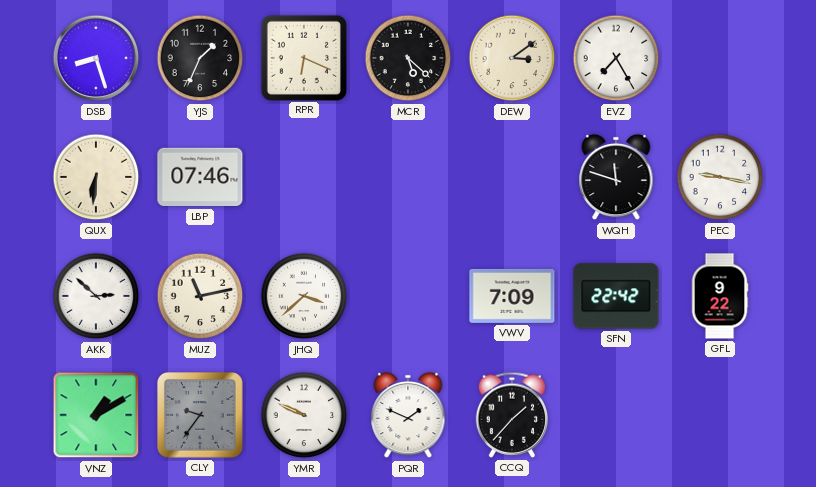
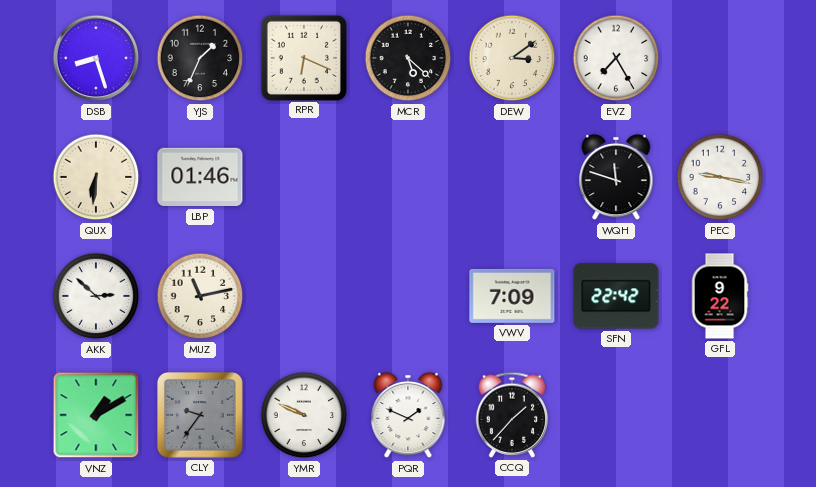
LBP: 07:46 -> 01:46
JHQ: 3:38 -> none
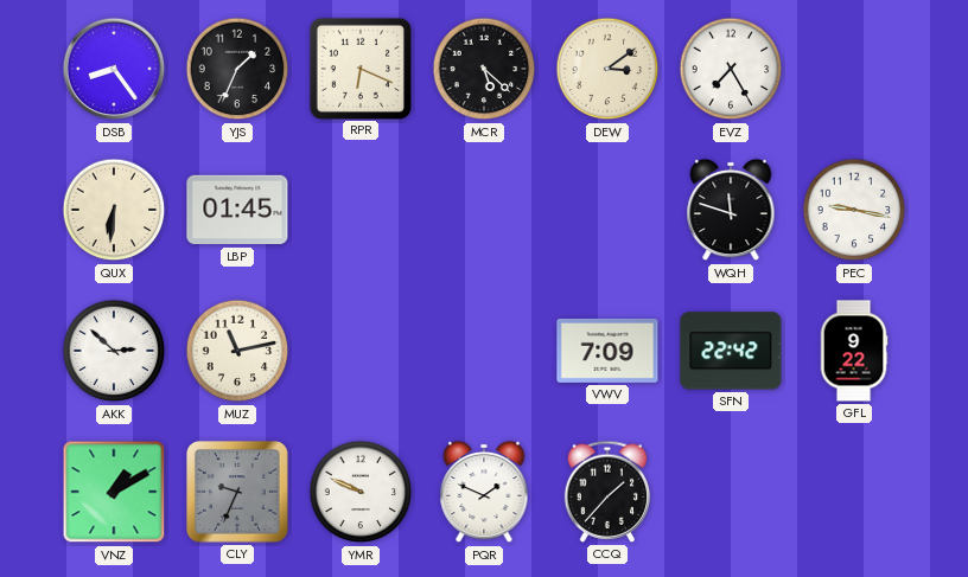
DSB: 8:27 -> 8:24
LBP: 01:46 -> 01:45
CLY: 9:36 -> 9:34
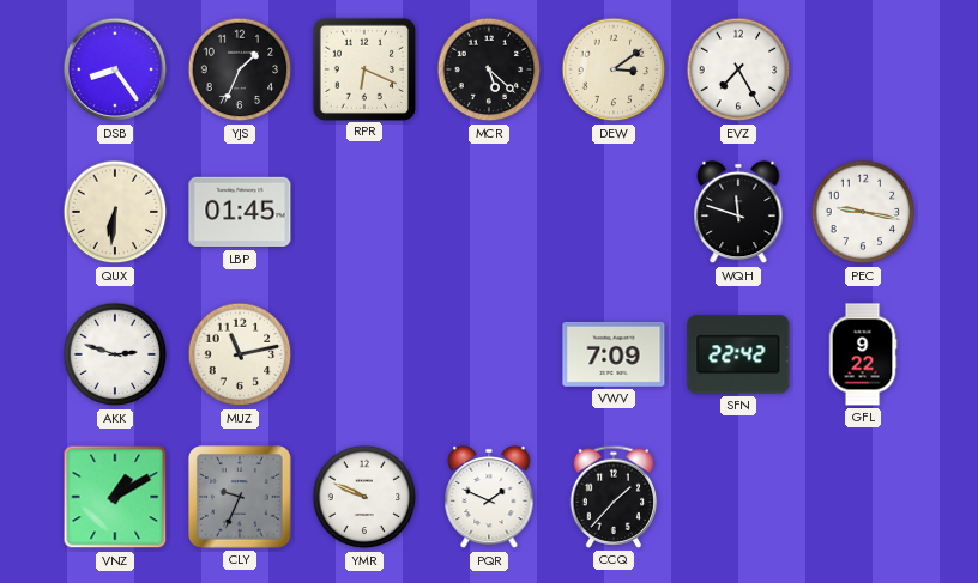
AKK: 2:52 -> 2:48
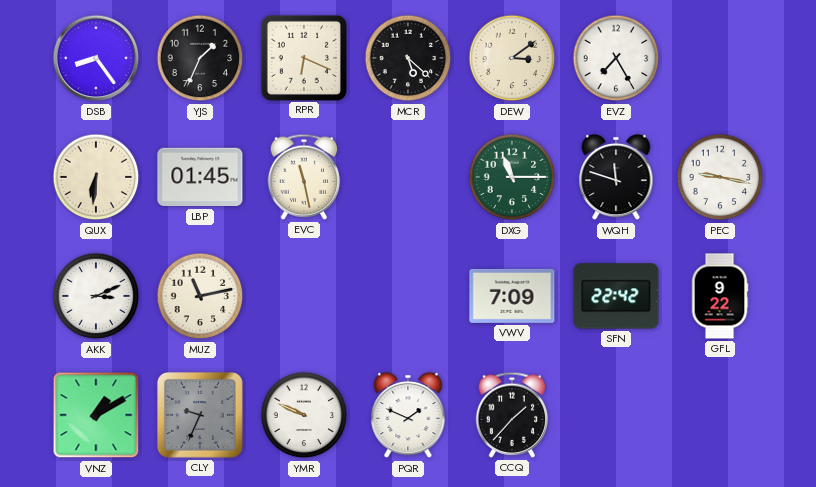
EVC: none -> 11:28
DXG: none -> 11:15
AKK: 2:48 -> 3:11
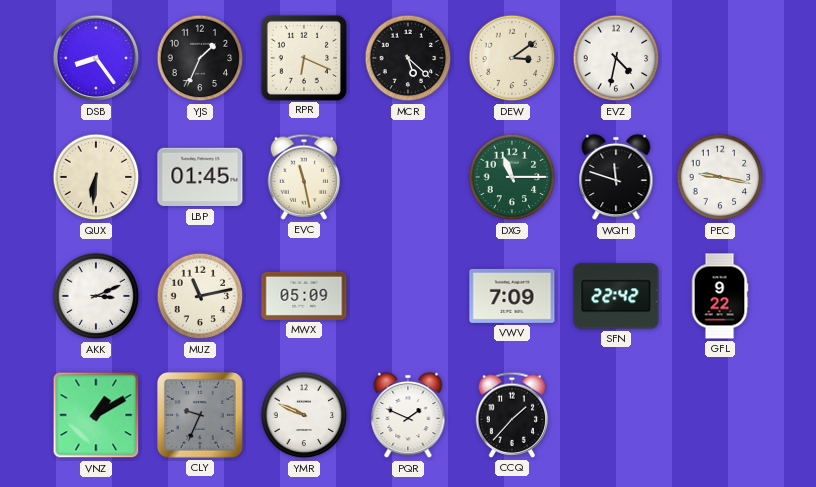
EVZ: 7:25 -> 4:32
MWX: none -> 05:09
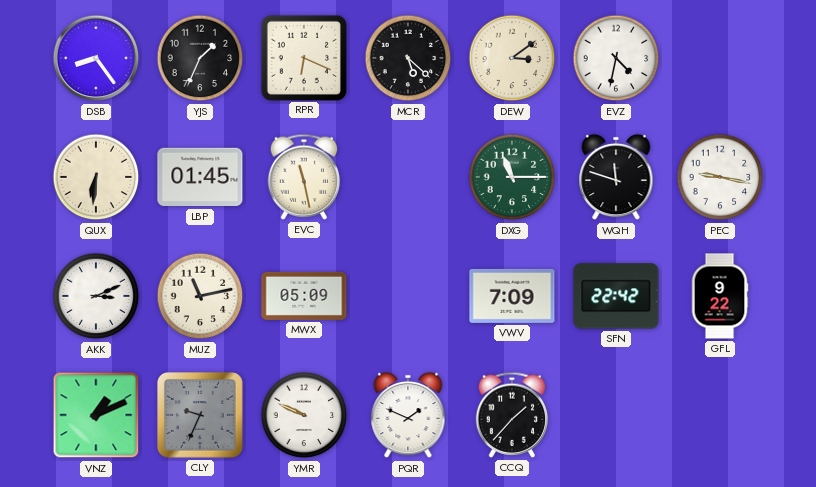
VNZ: 1:10 -> 1:11
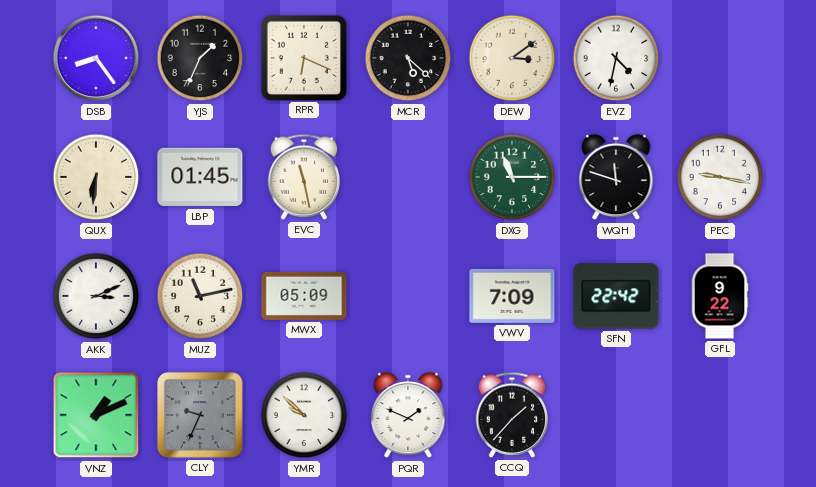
YMR: 9:49 -> 9:52
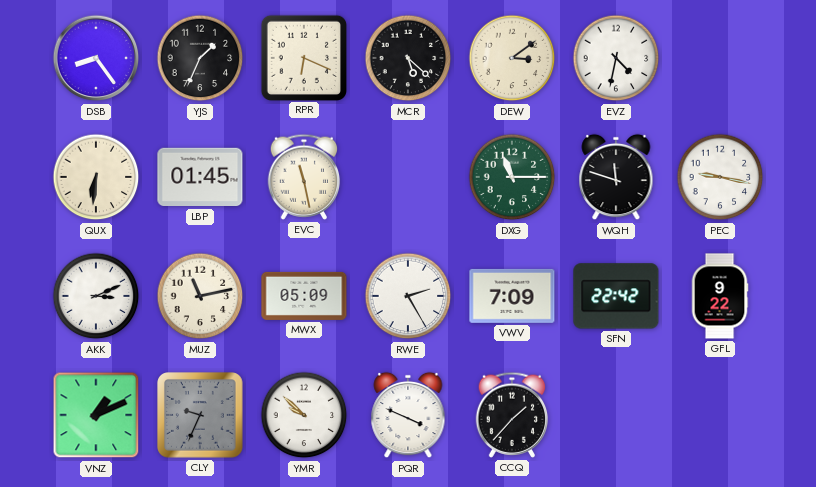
RWE: none -> 2:25
PQR: 1:49 -> 3:49
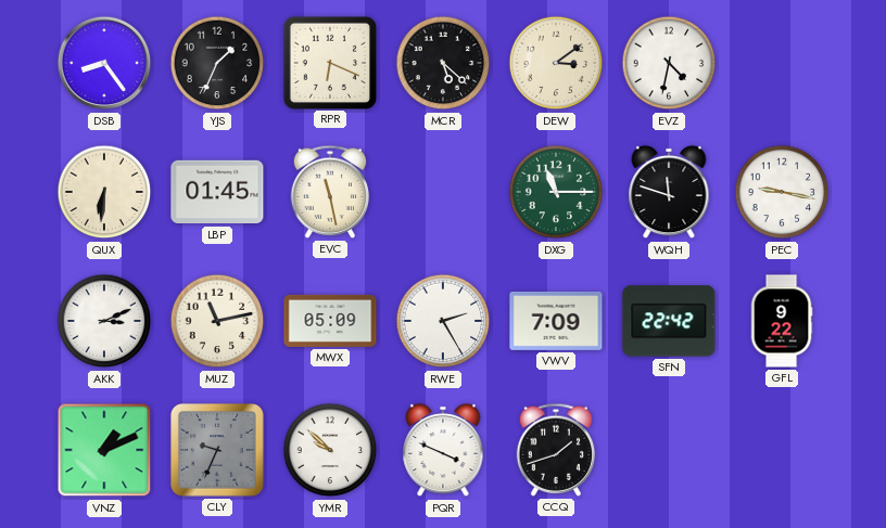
CCQ: 1:37 -> 1:42
